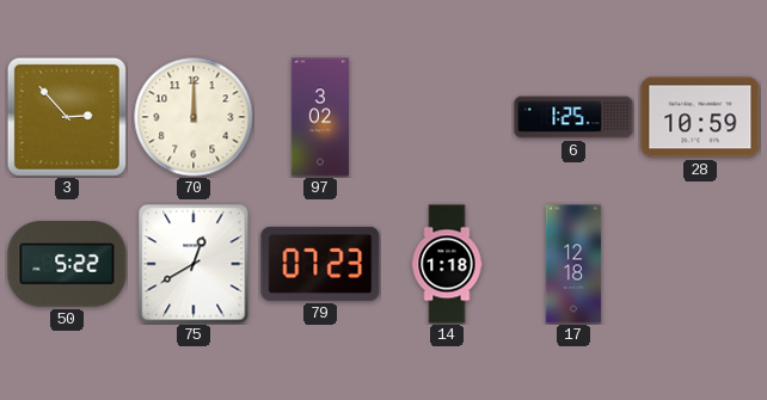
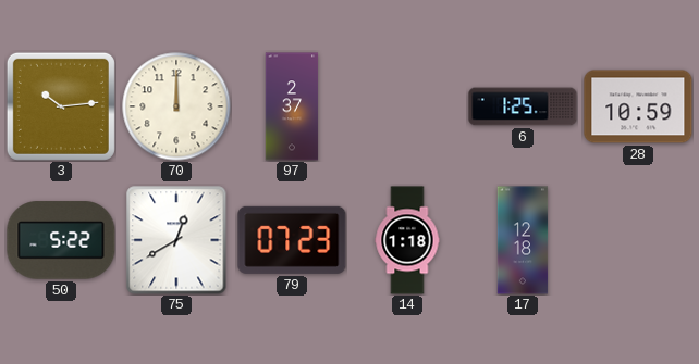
3: 2:53 -> 10:14
97: 3:02 -> 2:37
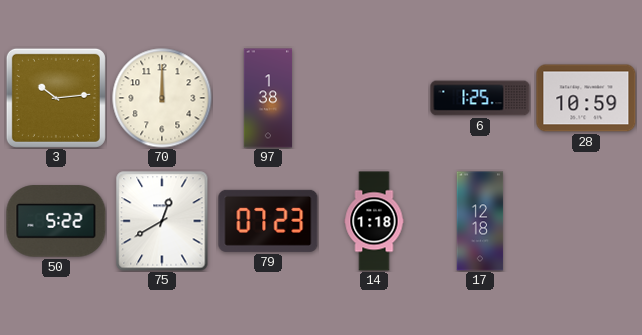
97: 2:37 -> 1:38
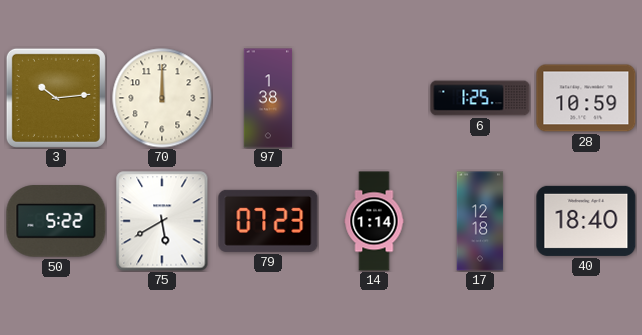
75: 12:40 -> 5:40
14: 1:18 -> 1:14
40: none -> 18:40
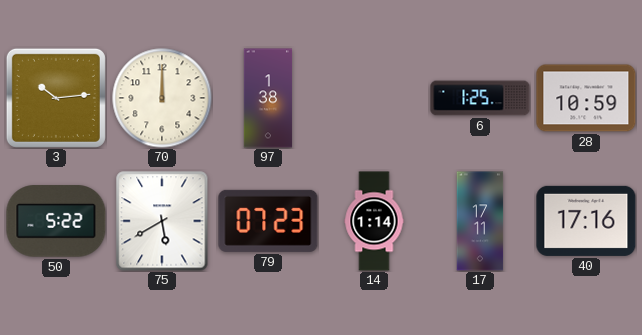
17: 12:18 -> 17:11
40: 18:40 -> 17:16
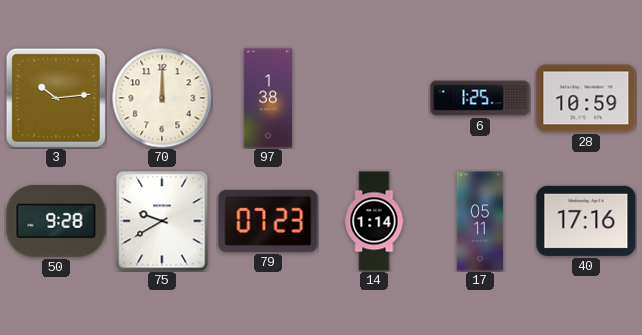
50: 5:22 -> 9:28
75: 5:40 -> 9:40
17: 17:11 -> 05:11
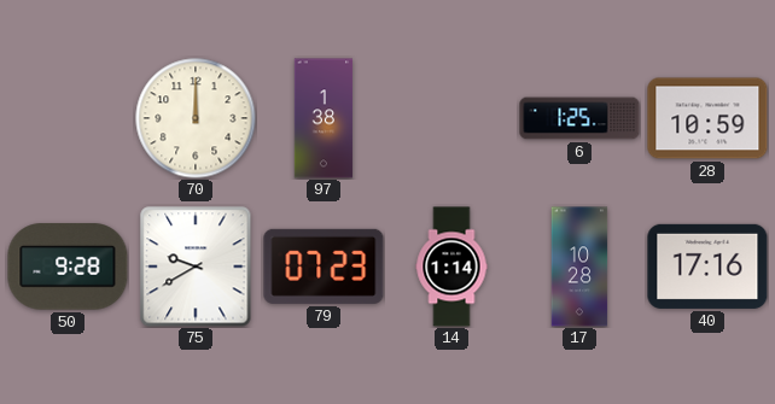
3: 10:14 -> none
17: 05:11 -> 10:28
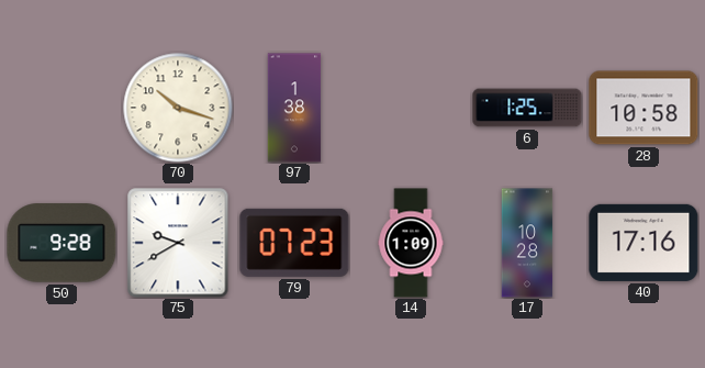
70: 12:00 -> 10:18
28: 10:59 -> 10:58
14: 1:14 -> 1:09
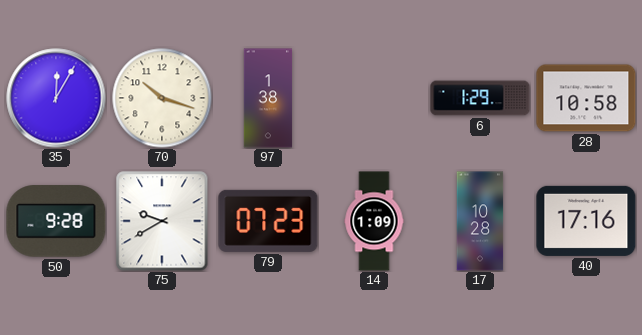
35: none -> 12:05
6: 1:25 -> 1:29
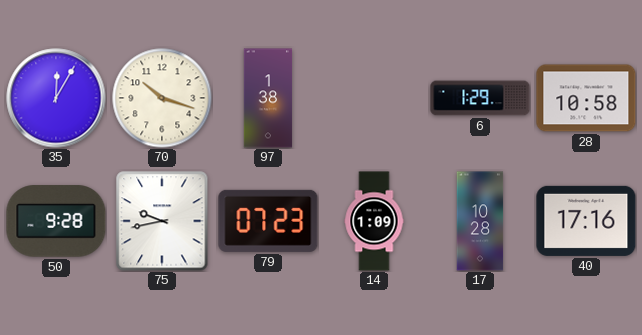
75: 9:40 -> 9:43
